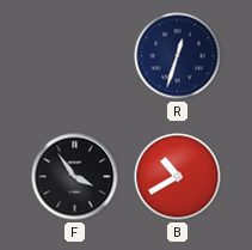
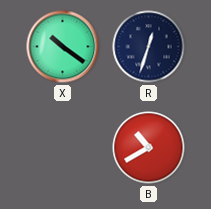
X: none -> 10:21
F: 3:54 -> none
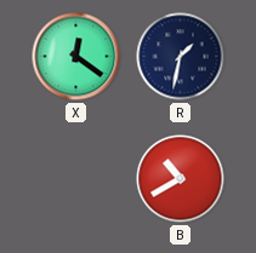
X: 10:21 -> 12:21
R: 12:33 -> 1:32
